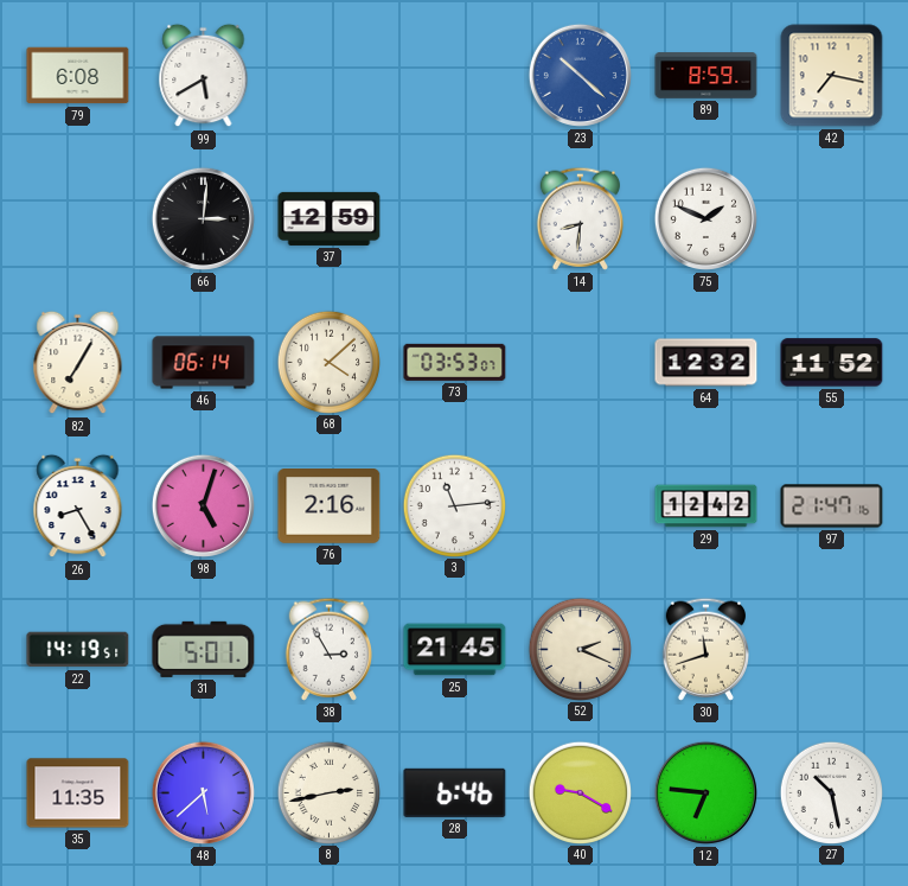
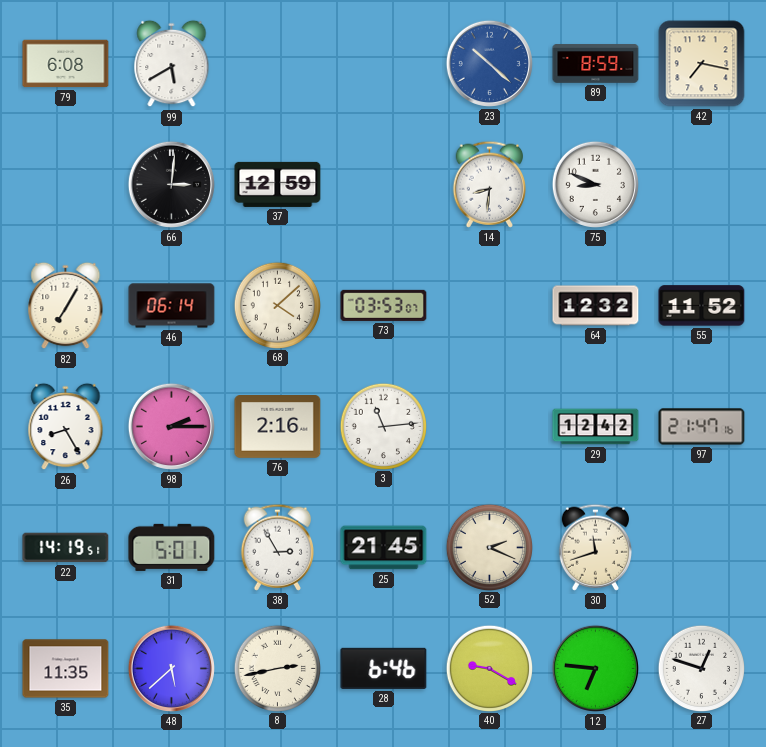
75: 1:49 -> 8:49
98: 5:03 -> 2:15
27: 10:28 -> 12:48
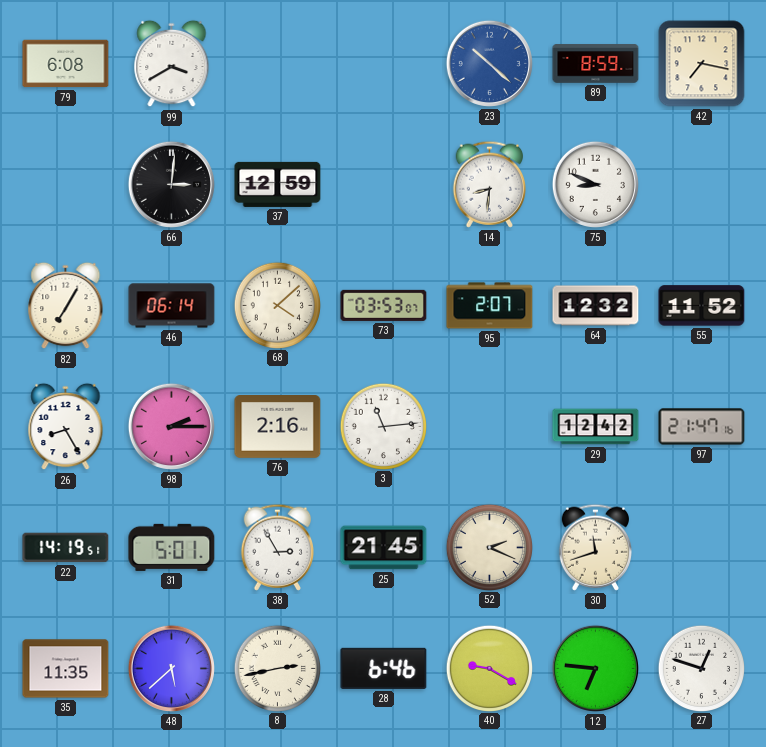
99: 5:40 -> 3:40
95: none -> 2:07
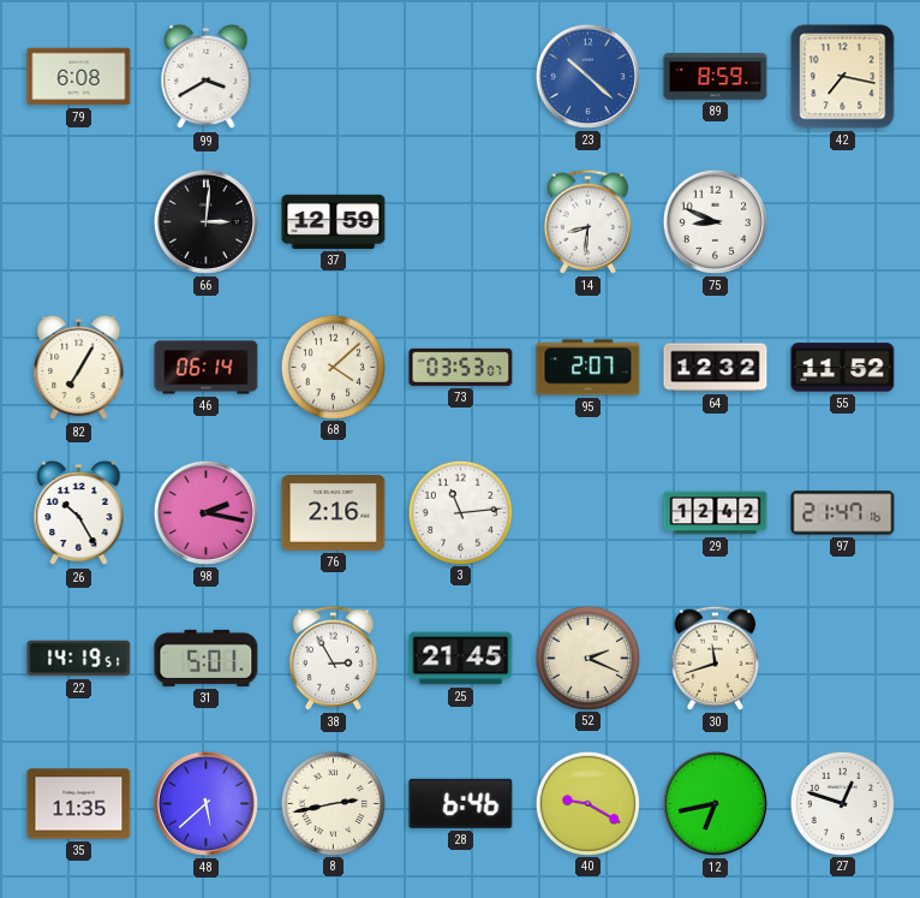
26: 8:25 -> 10:25
98: 2:15 -> 2:17
12: 6:46 -> 6:43
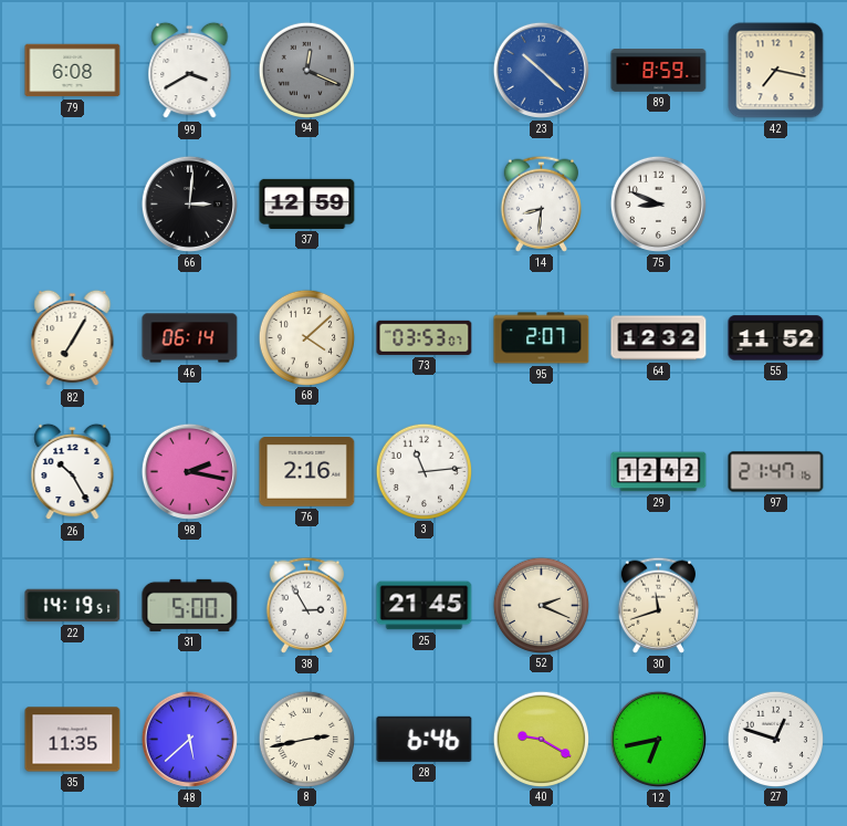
94: none -> 12:19
31: 5:01 -> 5:00
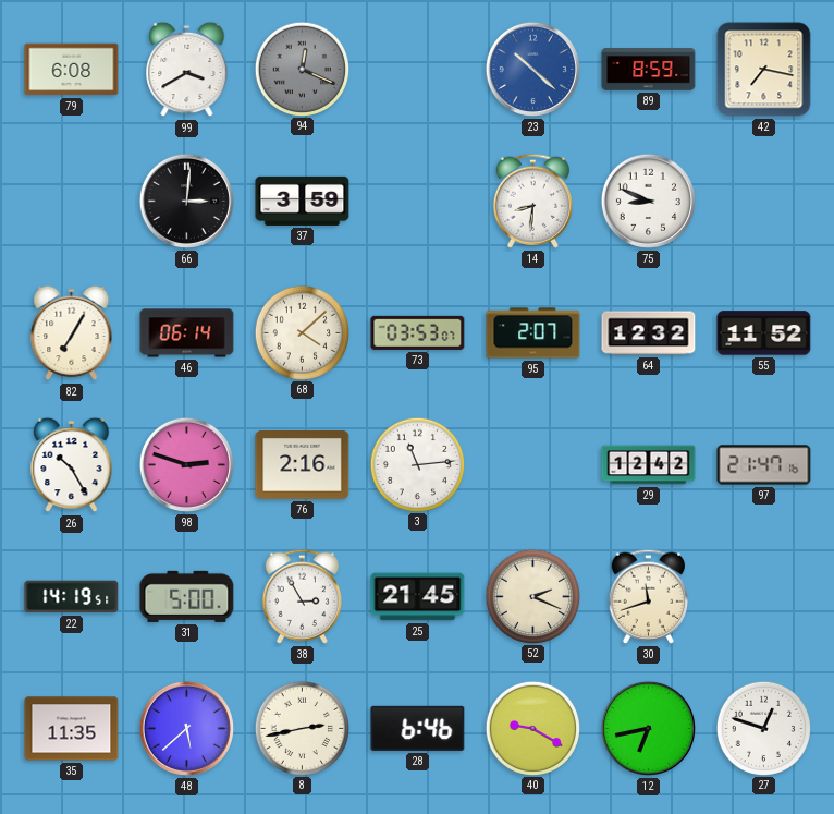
37: 12:59 -> 3:59
98: 2:17 -> 2:48
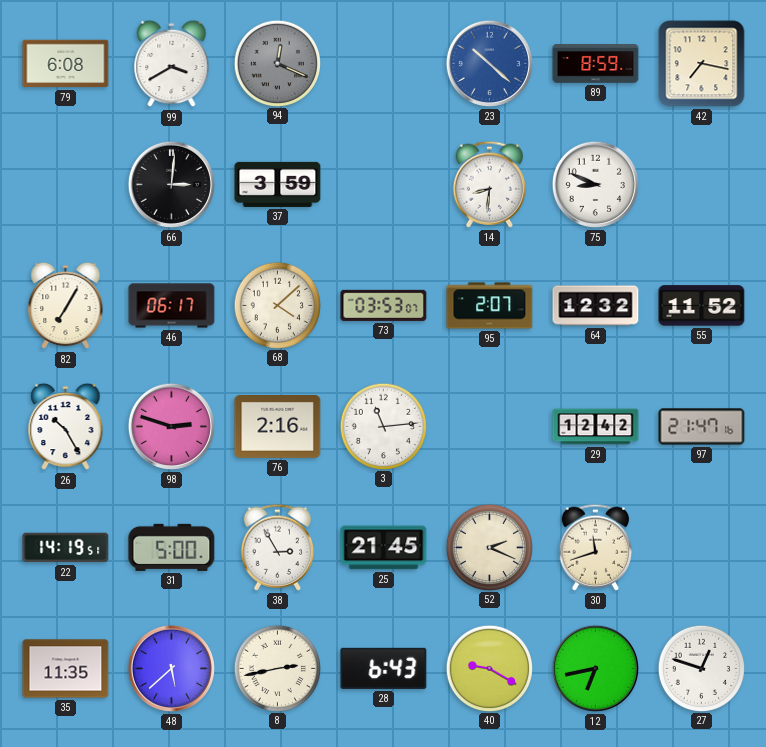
46: 06:14 -> 06:17
28: 6:46 -> 6:43
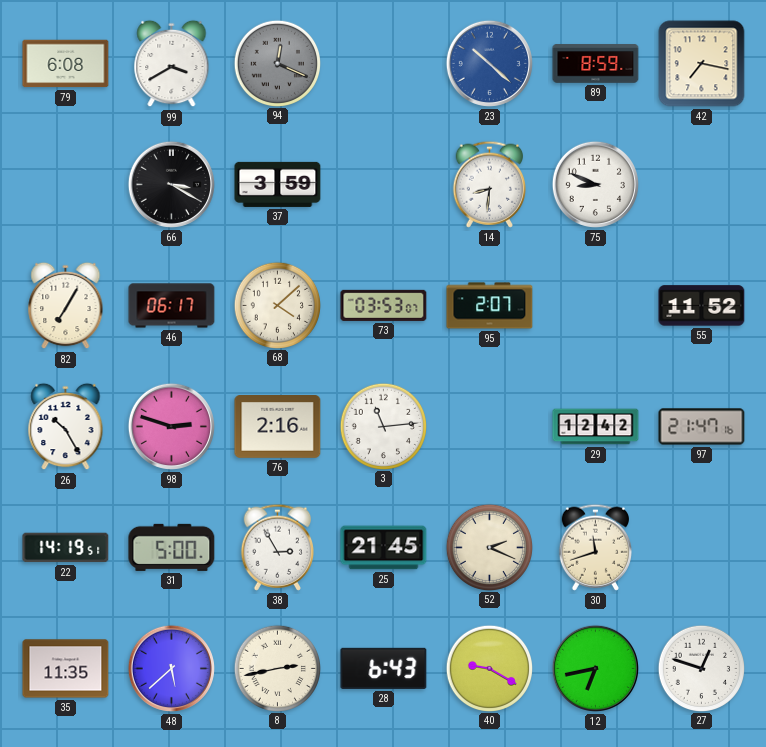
66: 3:01 -> 3:20
64: 12:32 -> none
